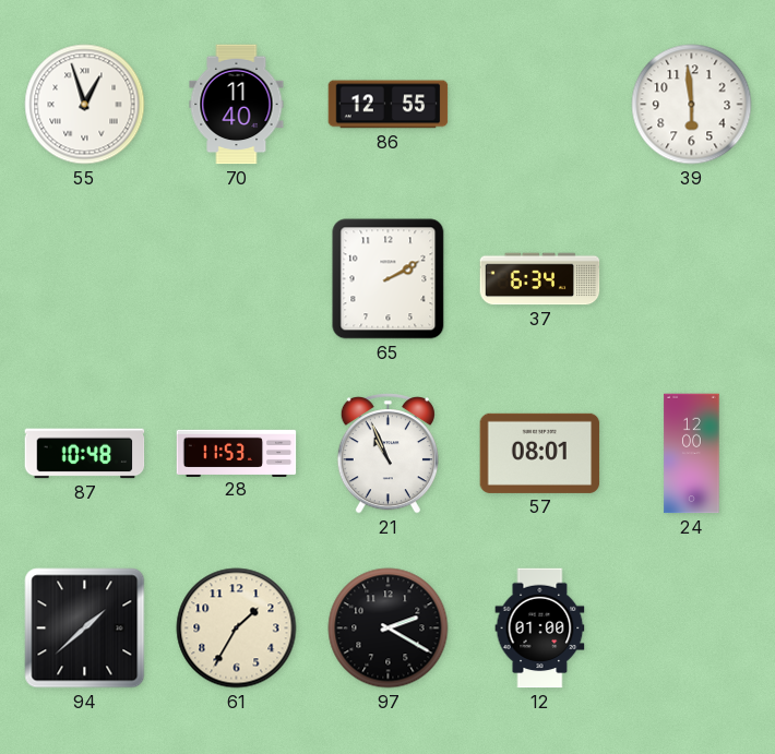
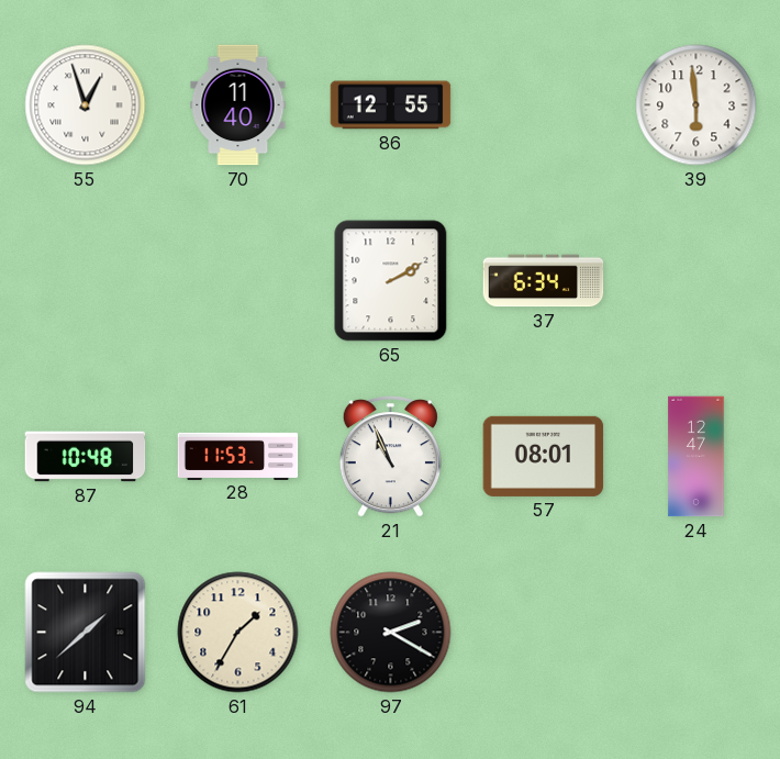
24: 12:00 -> 12:47
12: 01:00 -> none
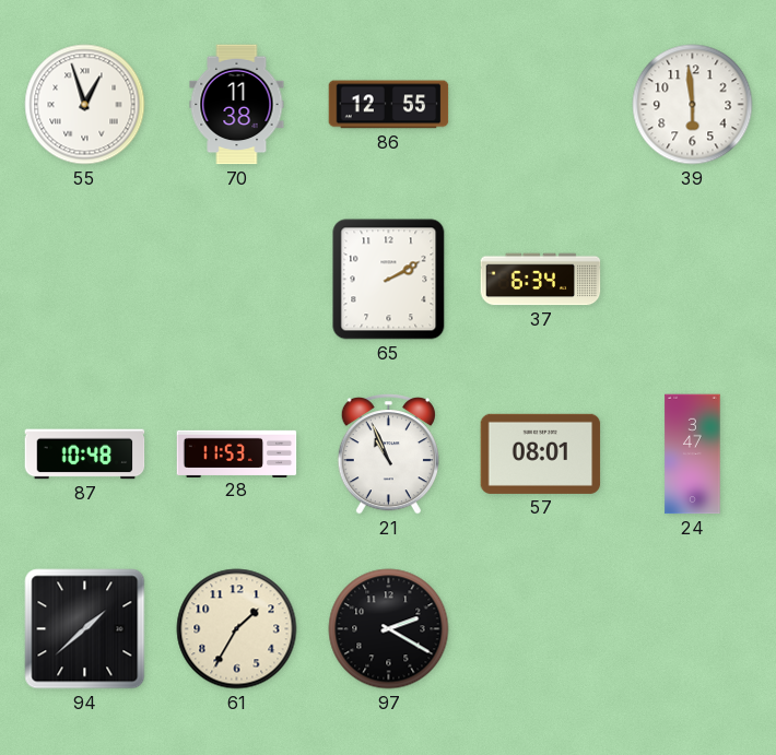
70: 11:40 -> 11:38
24: 12:47 -> 3:47
